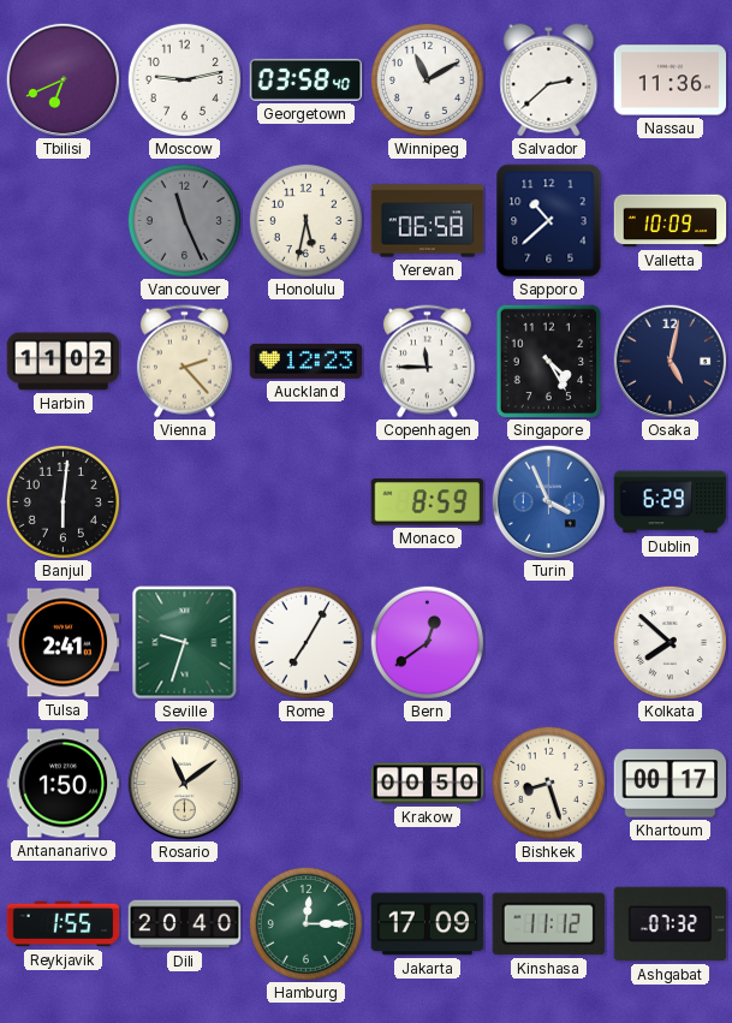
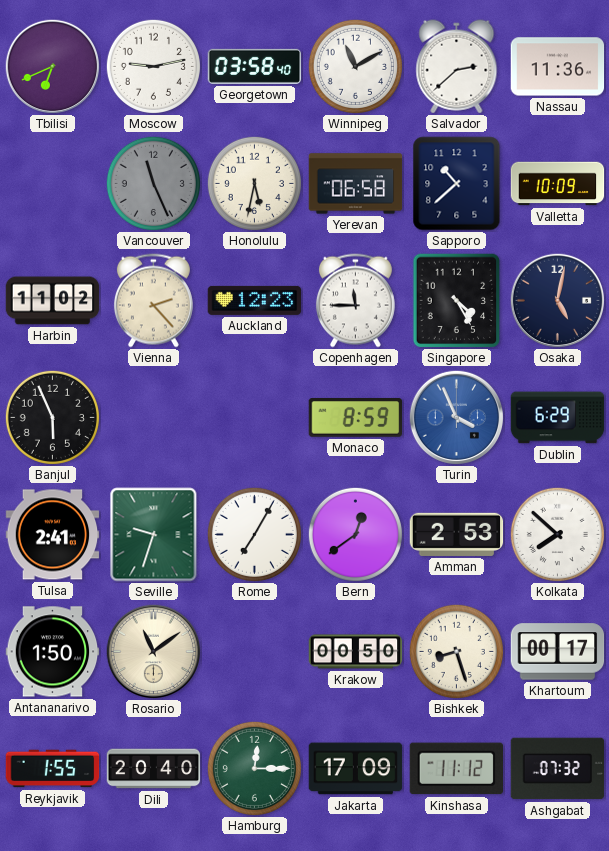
Banjul: 6:01 -> 5:56
Amman: none -> 2:53
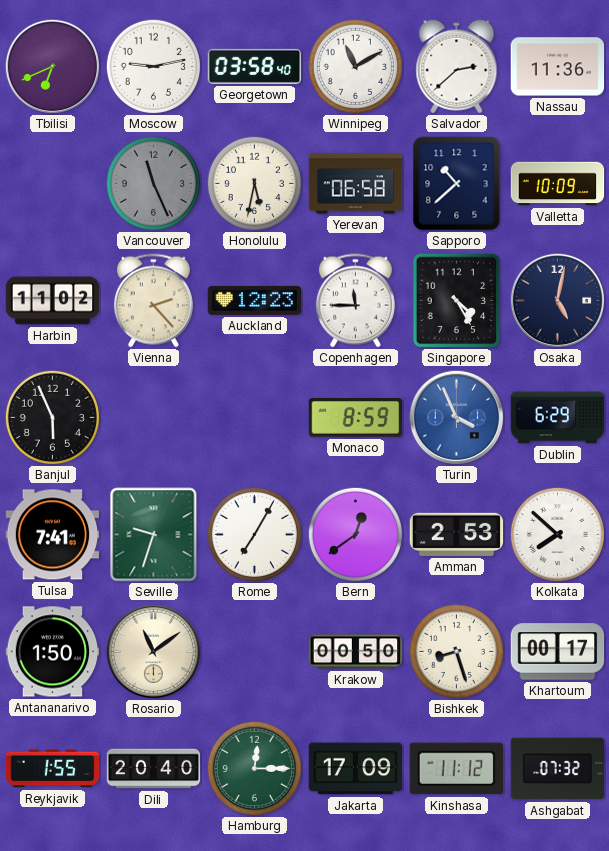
Tulsa: 2:41 -> 7:41
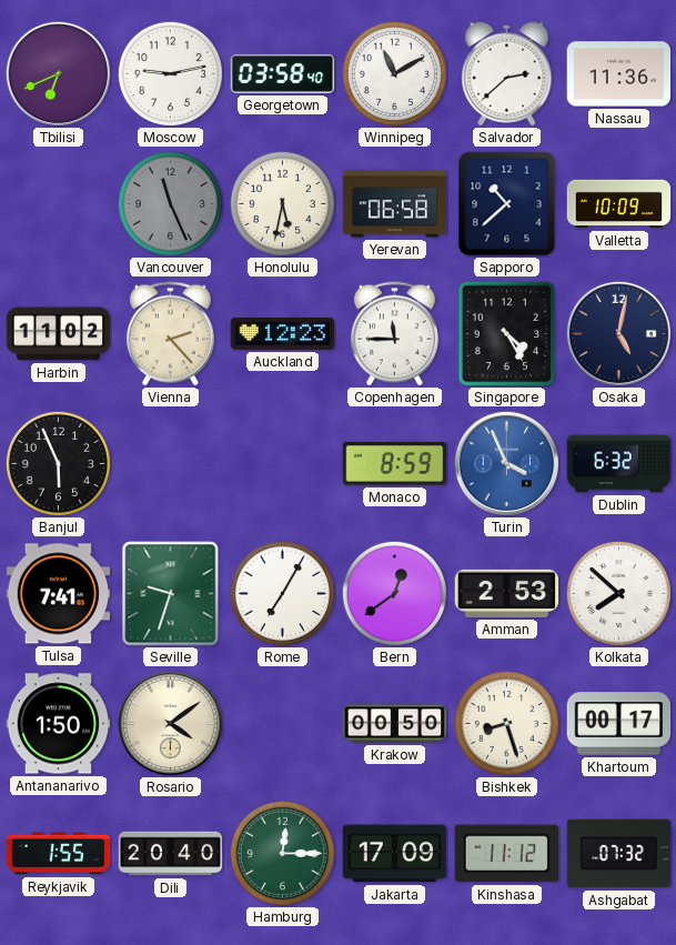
Dublin: 6:29 -> 6:32
Rosario: 11:09 -> 4:09
